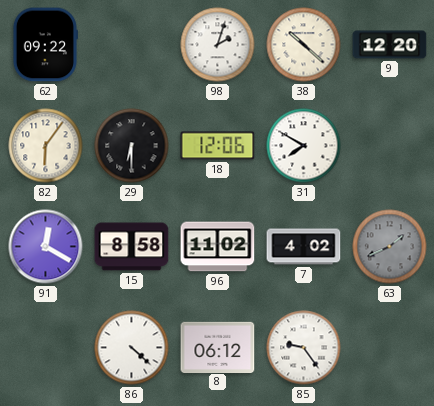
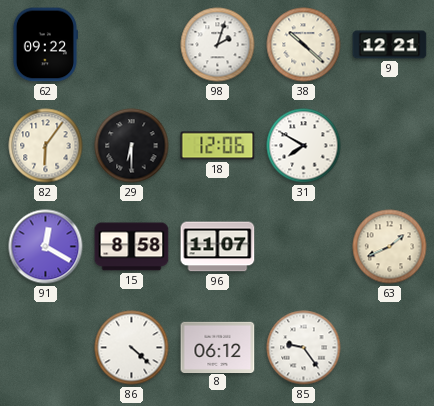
9: 12:20 -> 12:21
96: 11:02 -> 11:07
7: 4:02 -> none
63 dial: grey -> cream
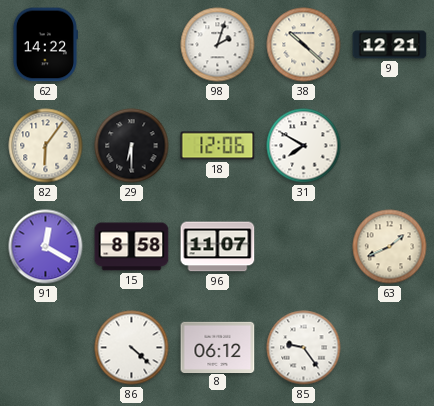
62: 09:22 -> 14:22
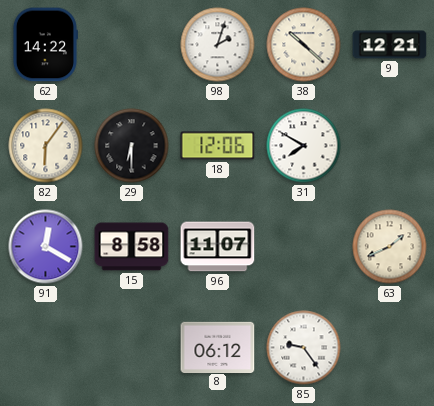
86: 4:22 -> none
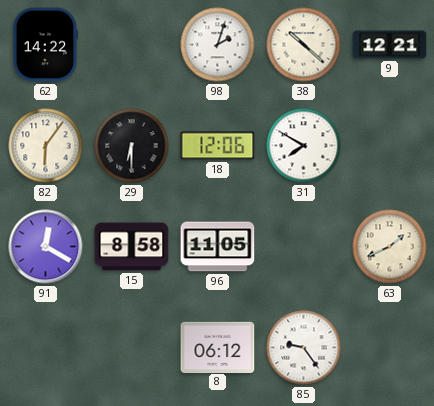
96: 11:07 -> 11:05
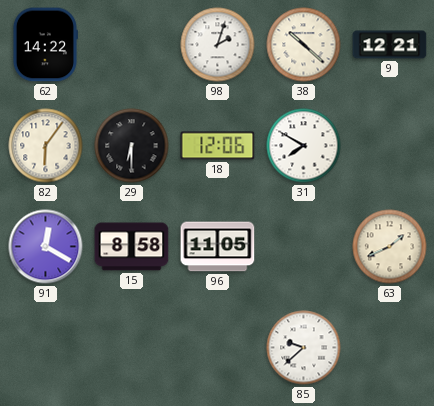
8: 06:12 -> none
85: 9:24 -> 9:38
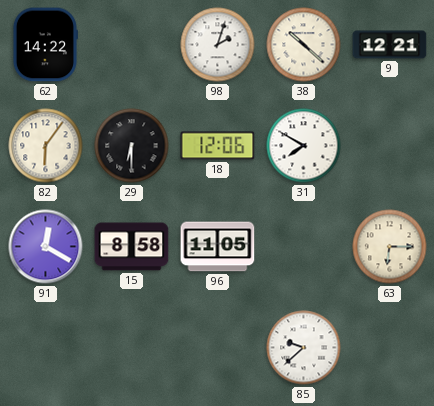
63: 1:41 -> 6:15
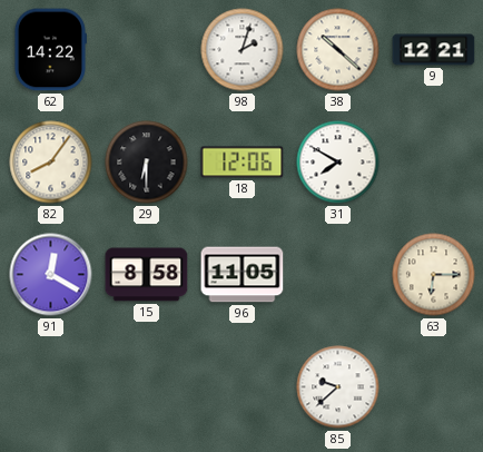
82: 6:06 -> 8:06
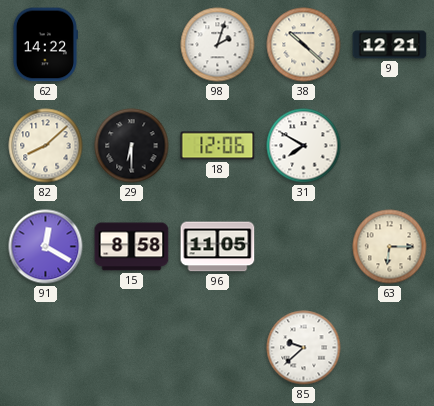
82: 8:06 -> 8:08
